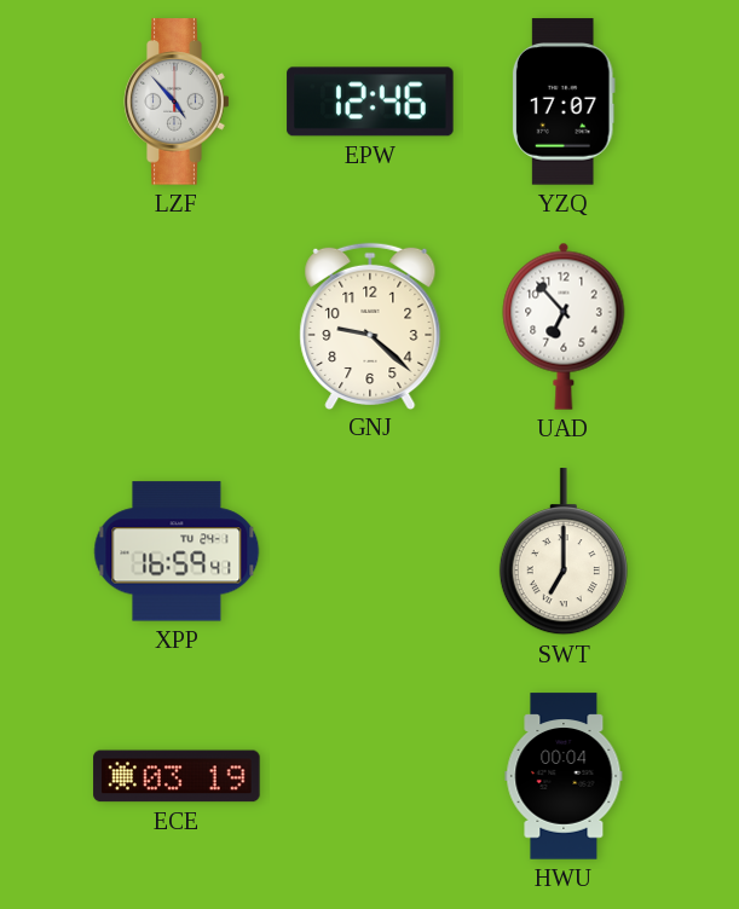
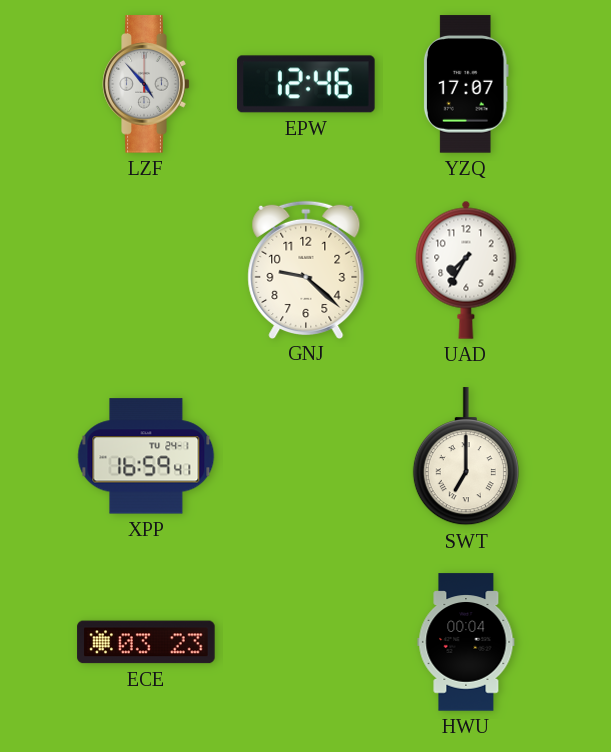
UAD: 6:53 -> 7:35
ECE: 03:19 -> 03:23
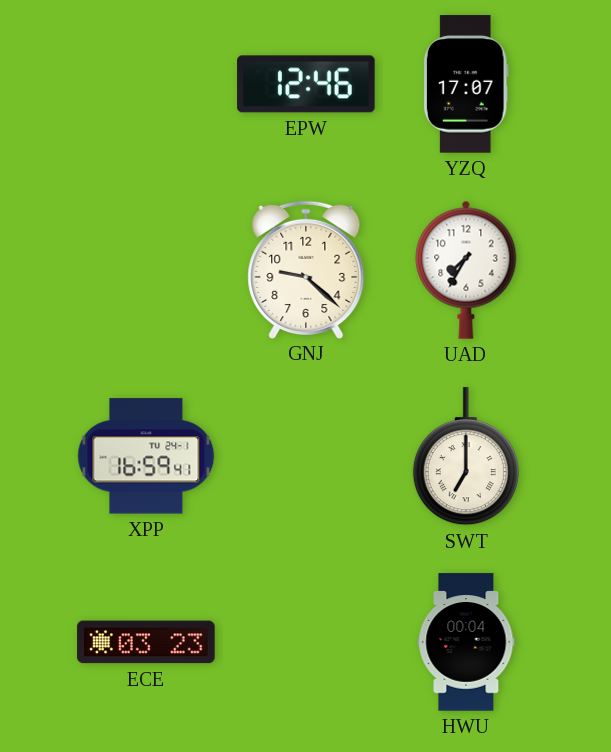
LZF: 4:53 -> none
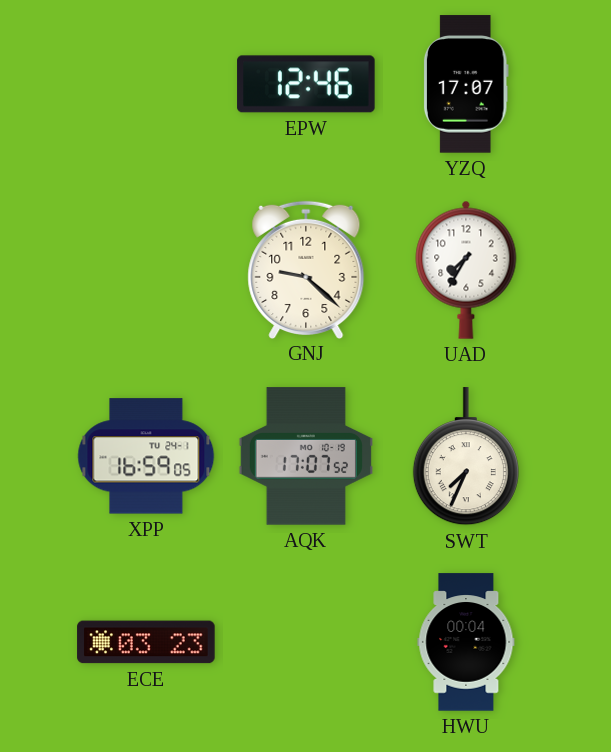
XPP: 16:59:41 -> 16:59:05
AQK: none -> 17:07
SWT: 7:00 -> 7:34
